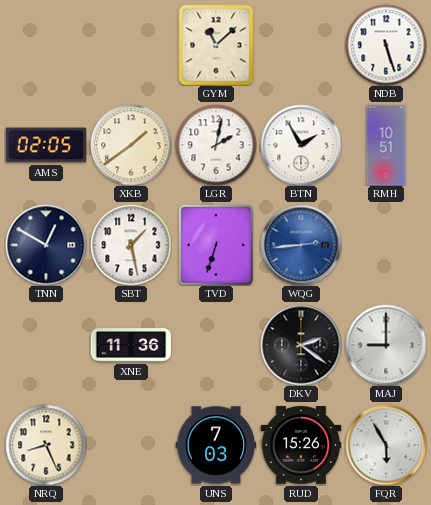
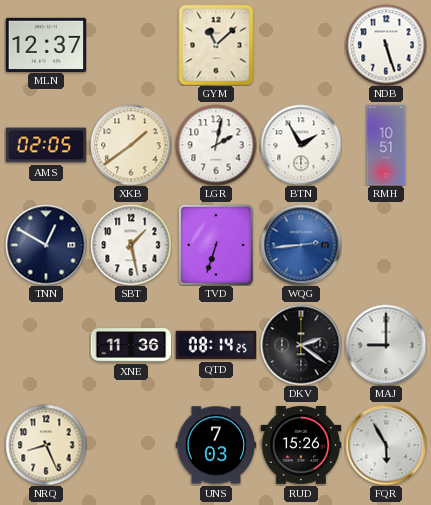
MLN: none -> 12:37
QTD: none -> 08:14
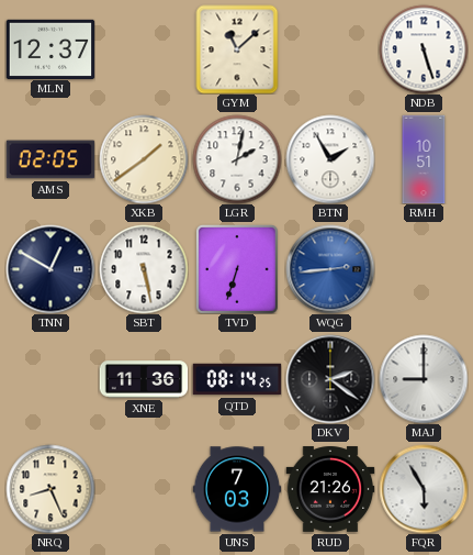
SBT: 1:28 -> 5:28
RUD: 15:26 -> 21:26
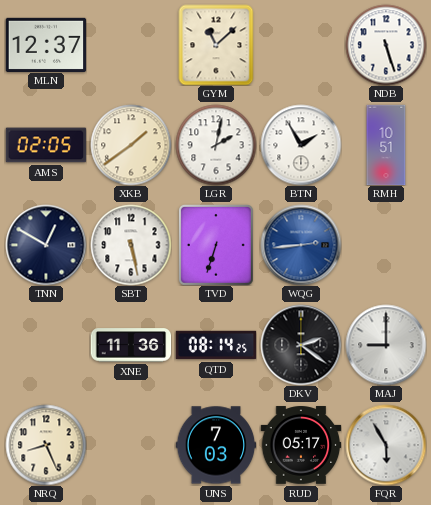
RUD: 21:26 -> 05:17
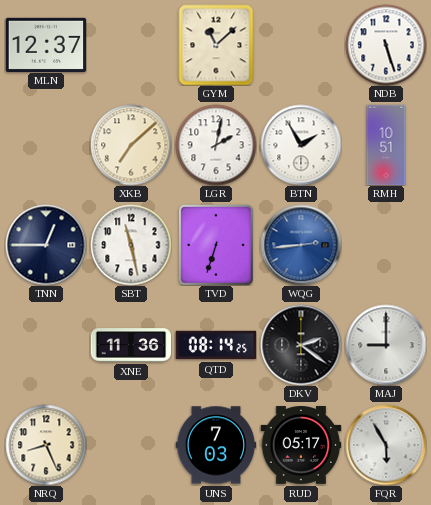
AMS: 02:05 -> none
XKB: 1:39 -> 7:08
TNN: 12:50 -> 12:45
SBT: 5:28 -> 11:28
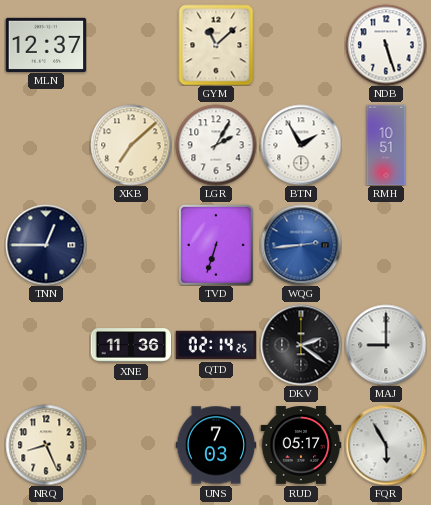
LGR: 2:02 -> 2:05
SBT: 11:28 -> none
QTD: 08:14 -> 02:14
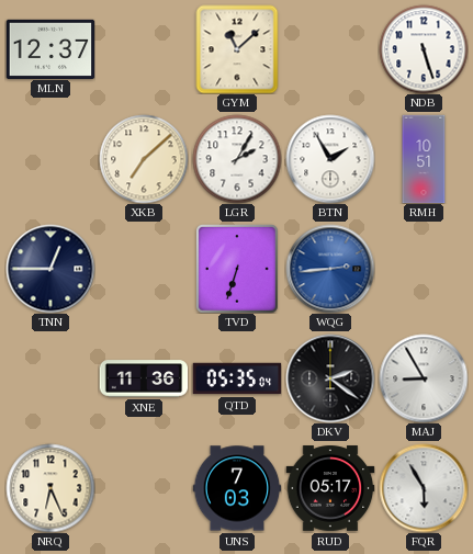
QTD: 02:14 -> 05:35
MAJ: 9:00 -> 8:55
NRQ: 8:26 -> 6:26
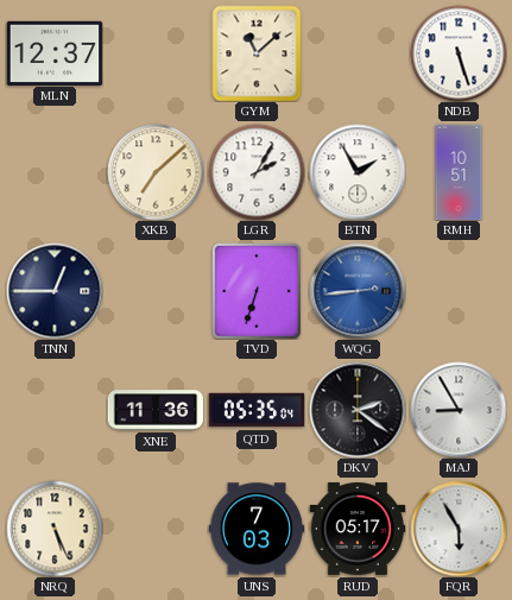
NRQ: 6:26 -> 5:26
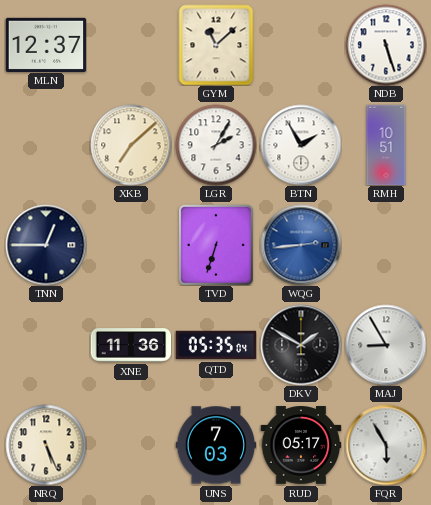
DKV: 2:21 -> 1:50
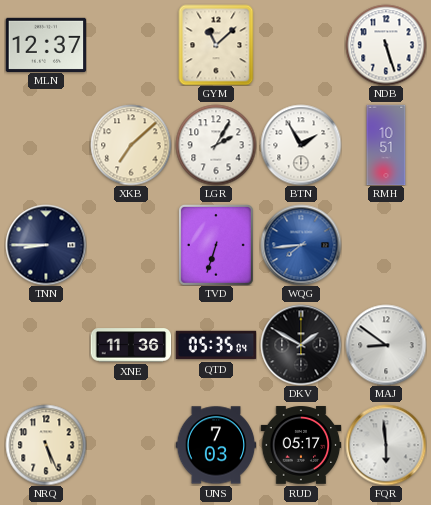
TNN: 12:45 -> 8:45
WQG: 2:44 -> 7:44
MAJ: 8:55 -> 8:51
FQR: 5:55 -> 5:59
